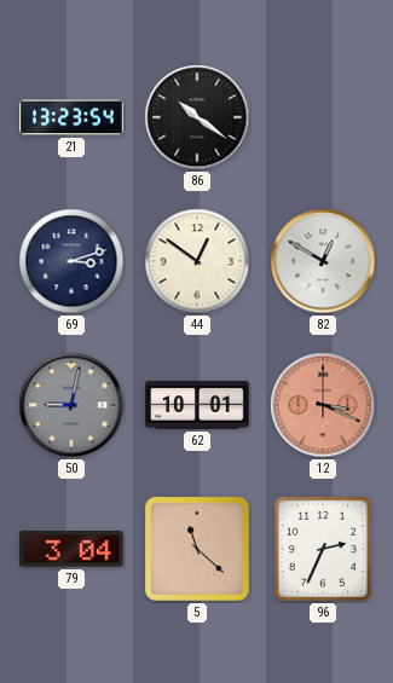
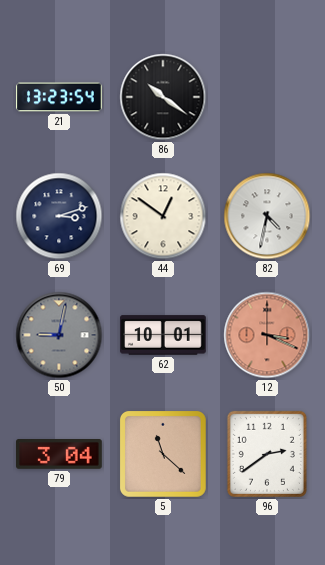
82: 12:50 -> 4:32
96: 2:34 -> 2:39
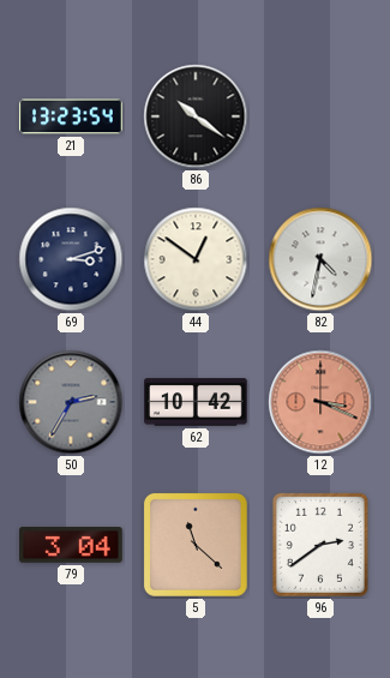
50: 9:02 -> 2:35
62: 10:01 -> 10:42
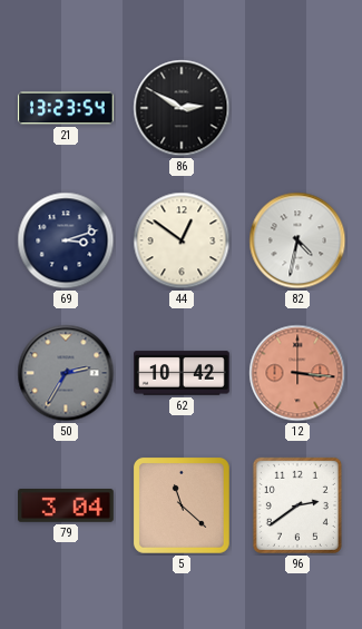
86: 10:21 -> 2:50
12: 3:19 -> 3:16
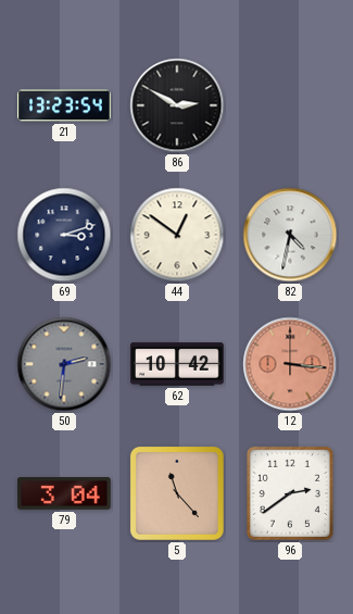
50: 2:35 -> 2:31
5: 11:22 -> 11:23
